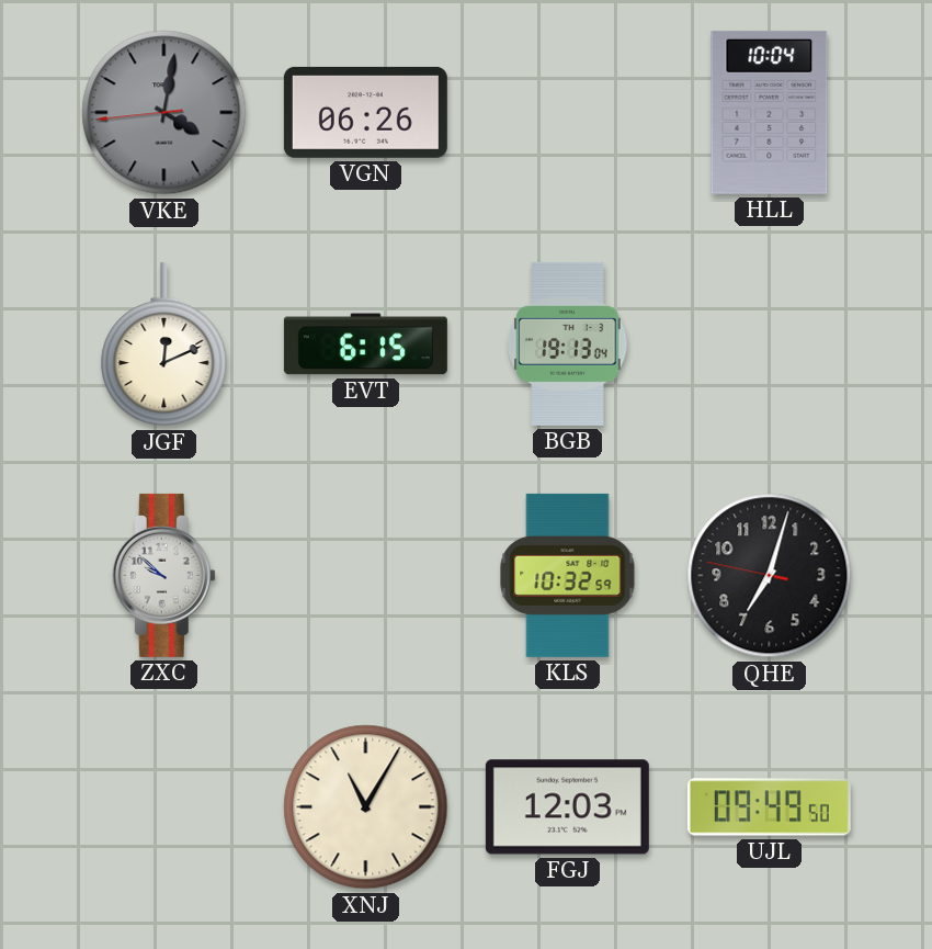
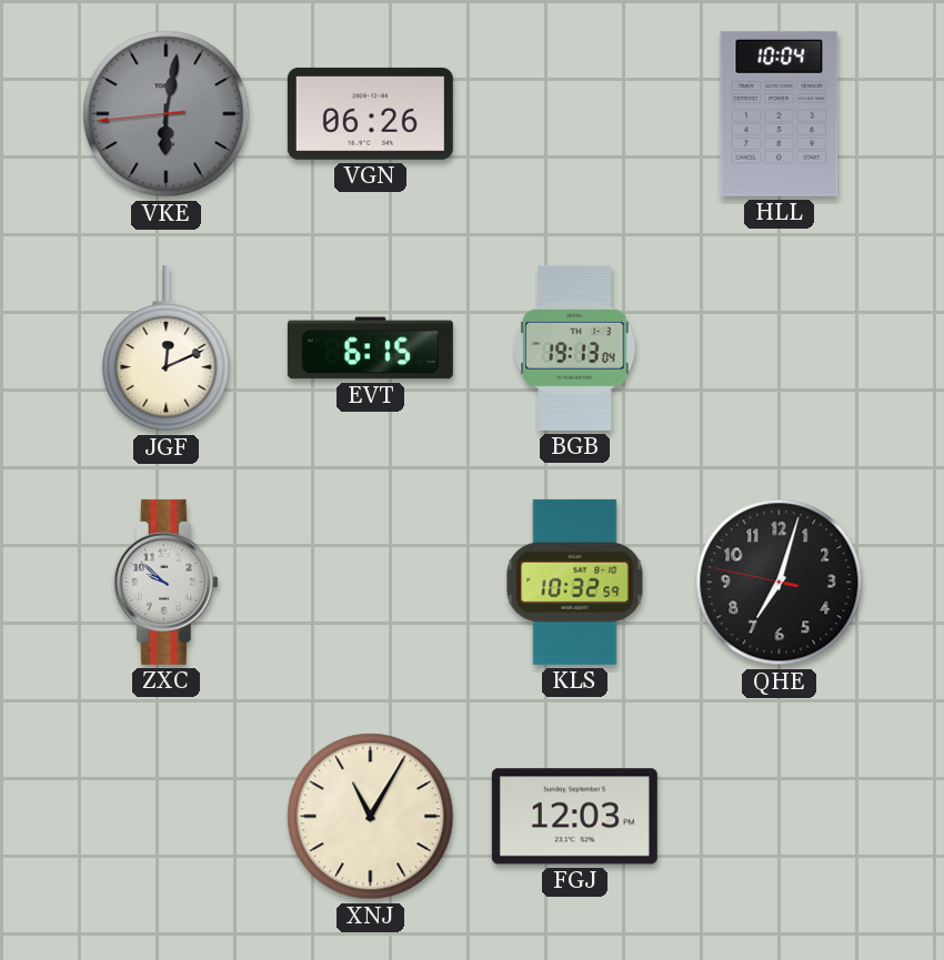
VKE: 4:01 -> 6:01
UJL: 09:49 -> none
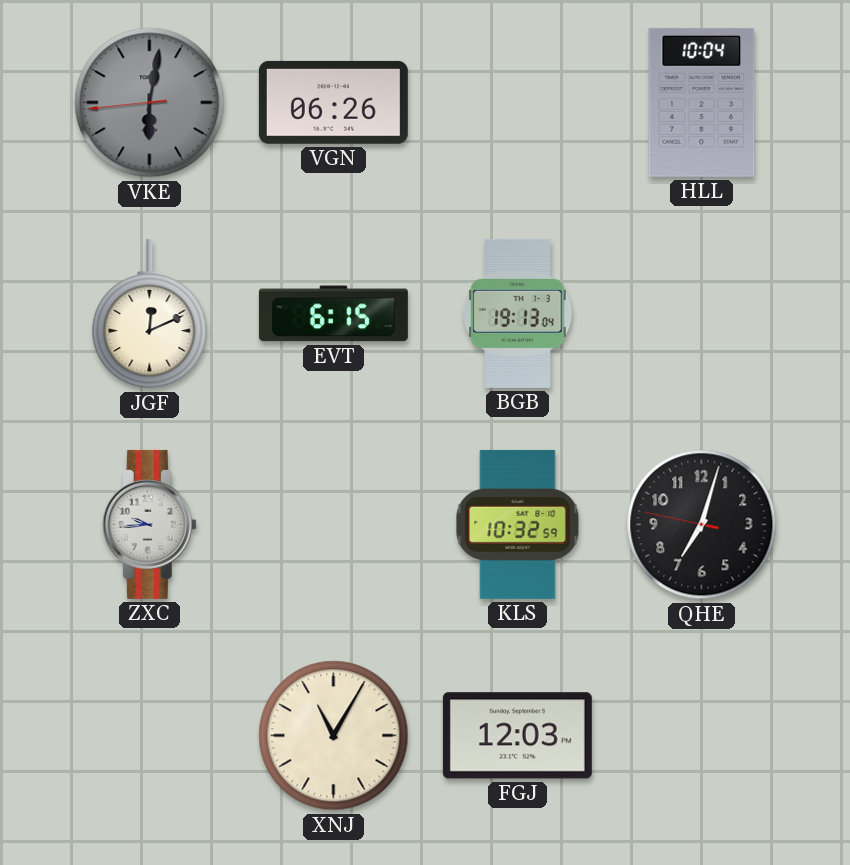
ZXC: 9:52 -> 9:44
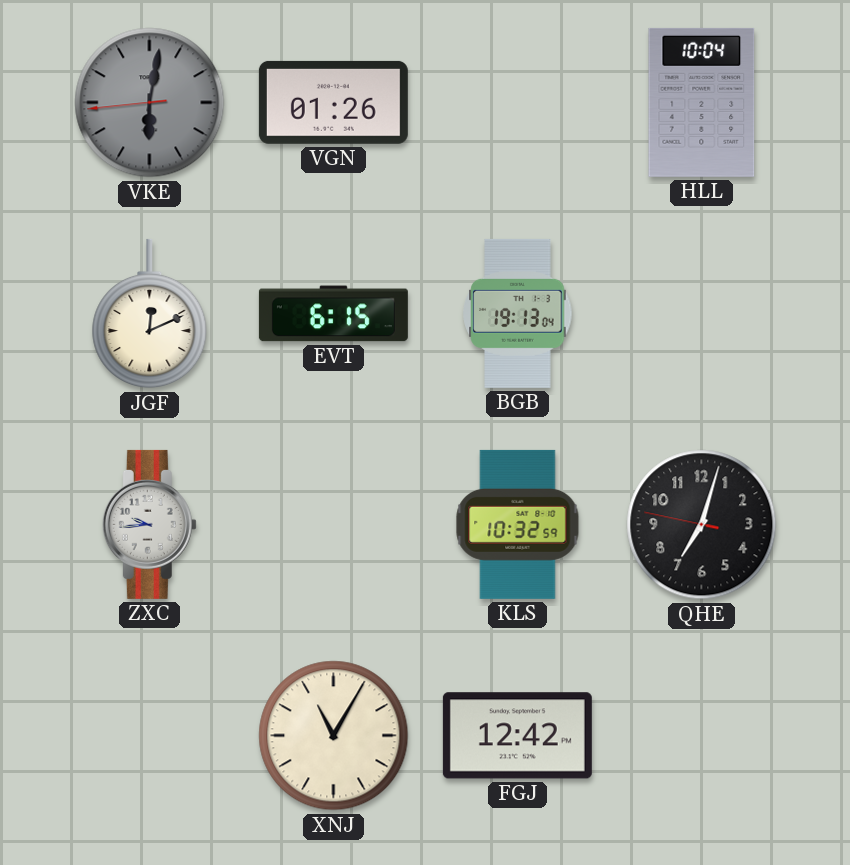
VGN: 06:26 -> 01:26
FGJ: 12:03 -> 12:42
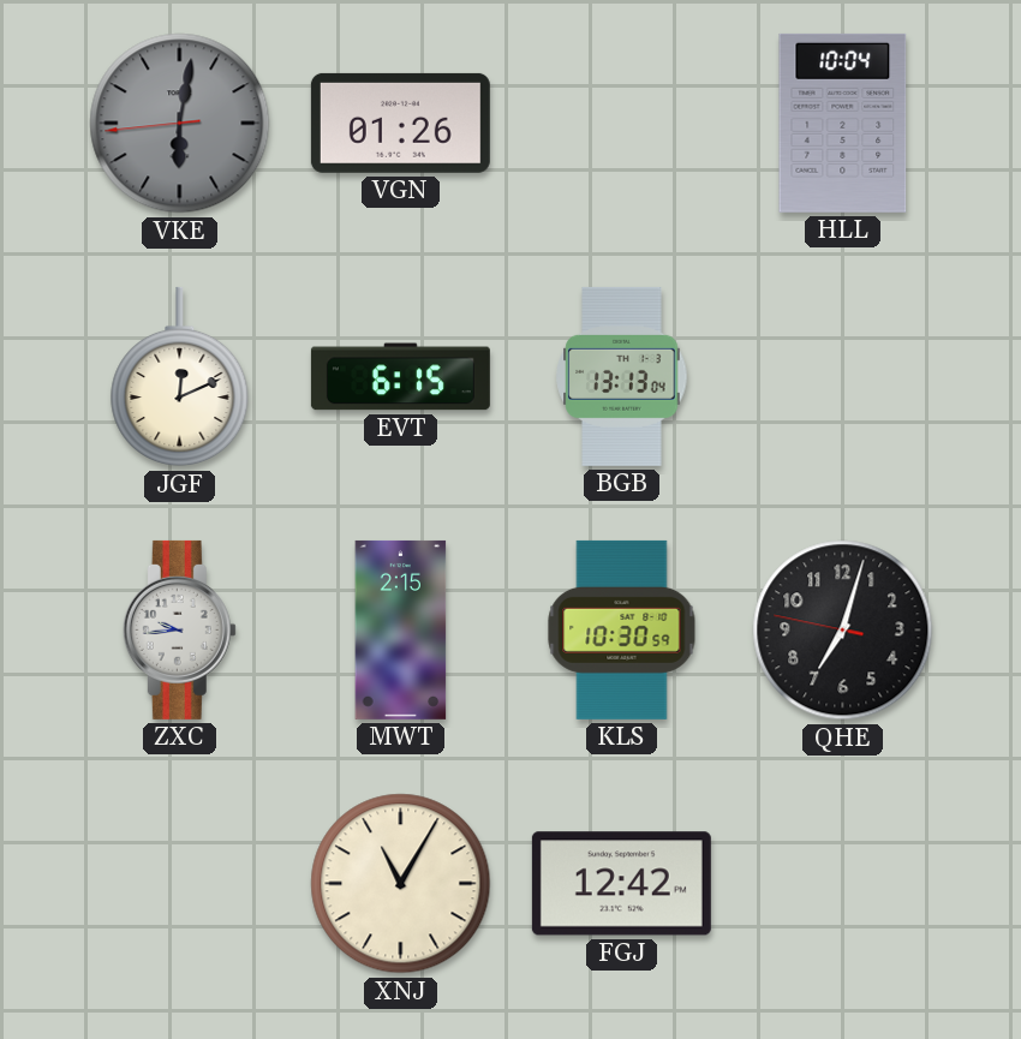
BGB: 19:13 -> 13:13
MWT: none -> 2:15
KLS: 10:32 -> 10:30
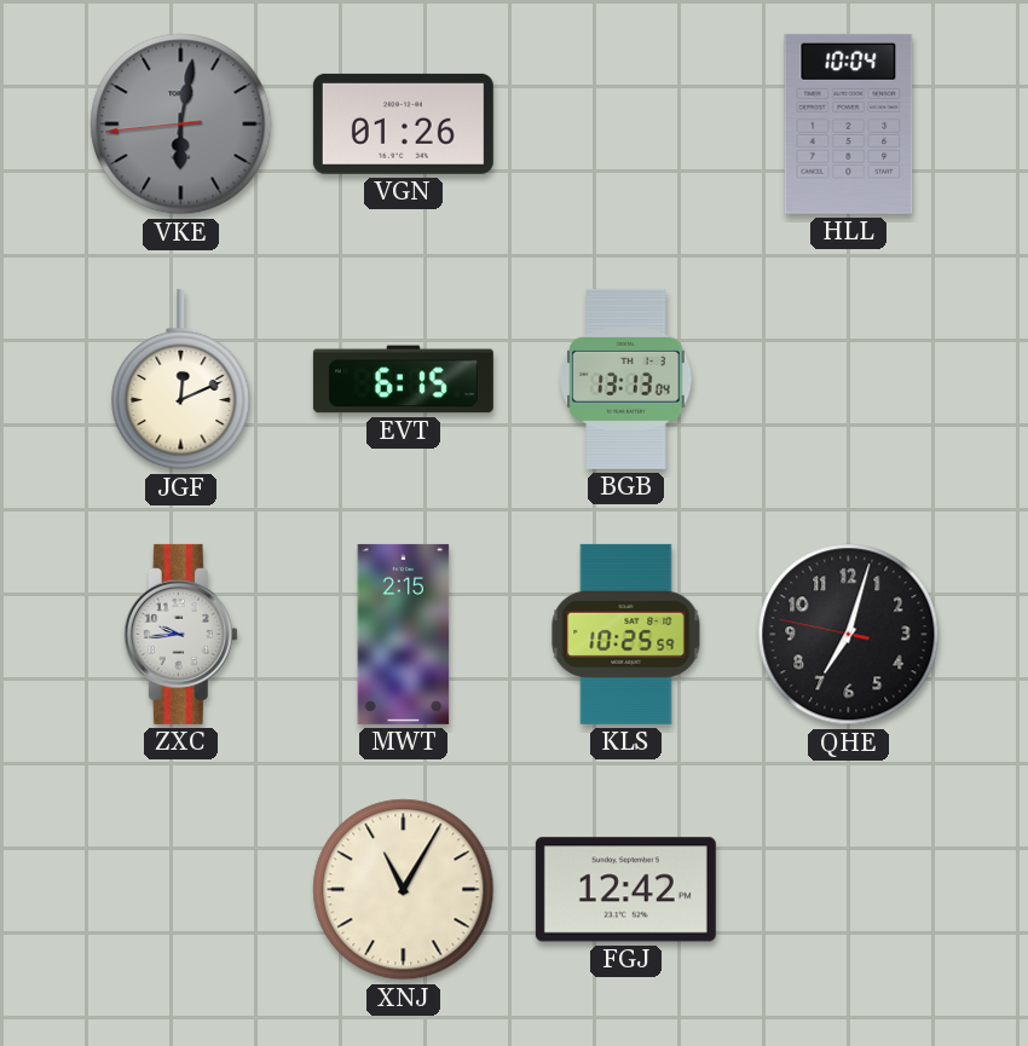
KLS: 10:30 -> 10:25
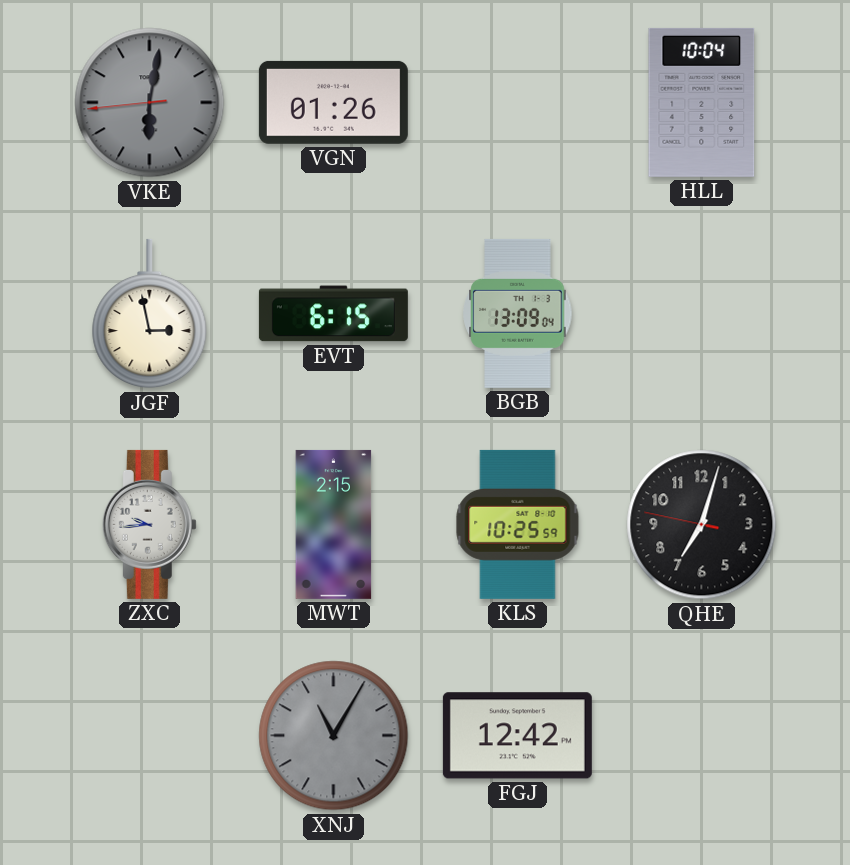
JGF: 12:11 -> 2:58
BGB: 13:13 -> 13:09
XNJ dial: cream -> grey
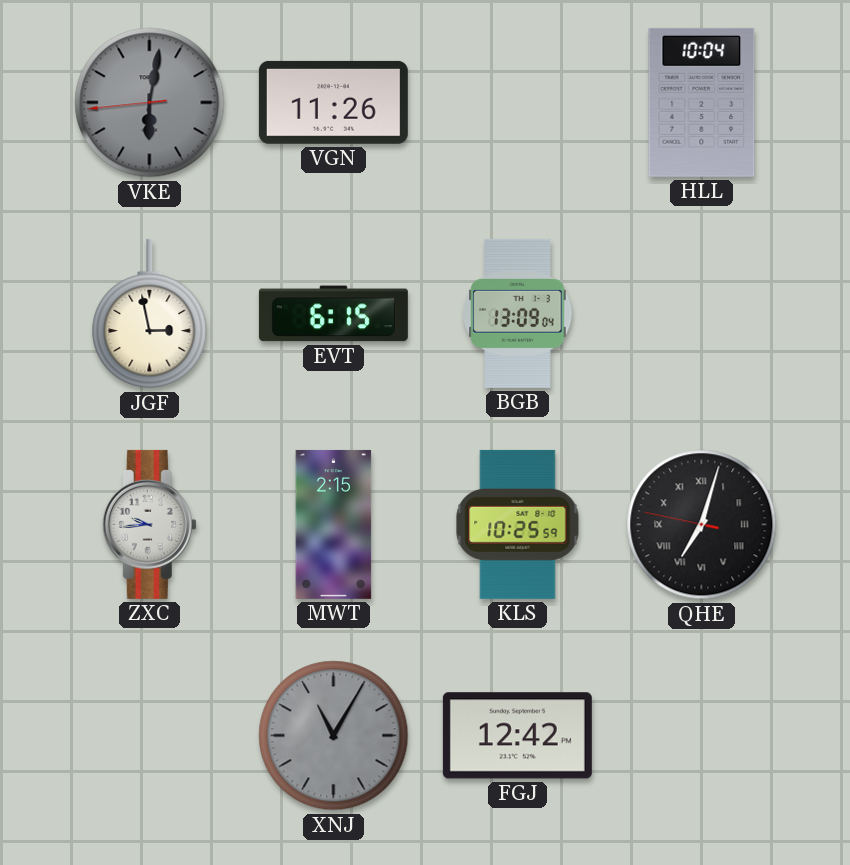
VGN: 01:26 -> 11:26
QHE numerals: Arabic -> Roman
